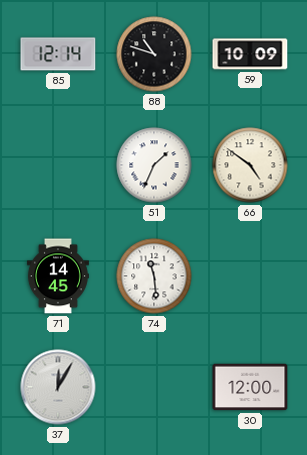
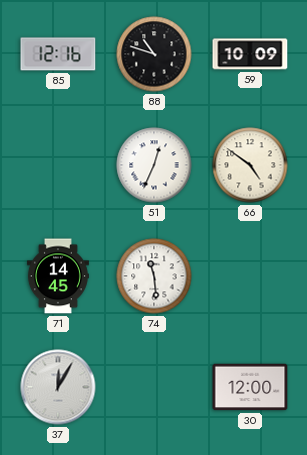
85: 12:14 -> 12:16
51: 1:34 -> 12:34
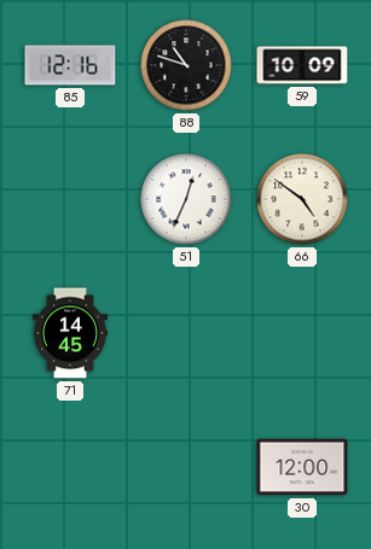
74: 11:29 -> none
37: 12:05 -> none
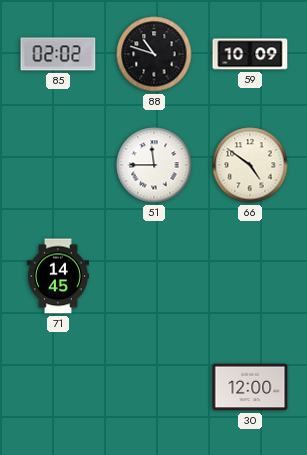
85: 12:16 -> 02:02
51: 12:34 -> 11:45
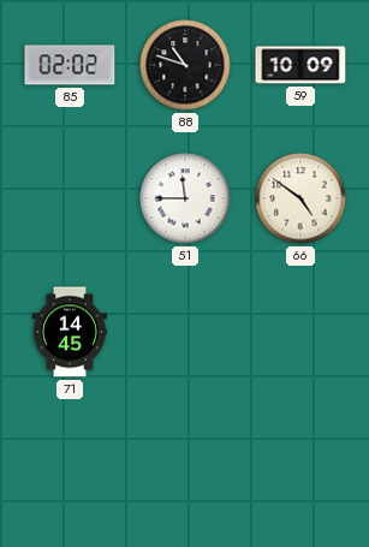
30: 12:00 -> none
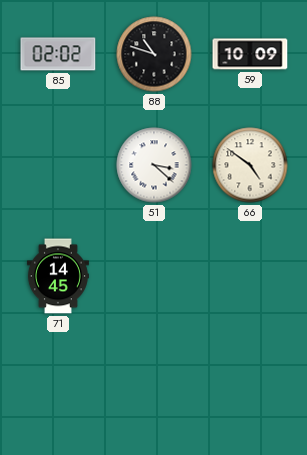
51: 11:45 -> 3:22
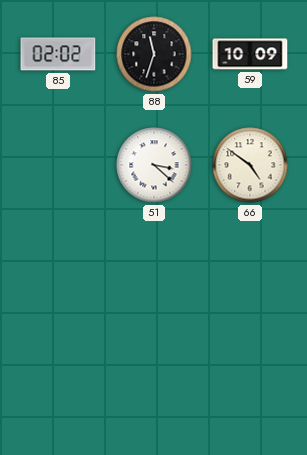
88: 10:48 -> 11:33
71: 14:45 -> none
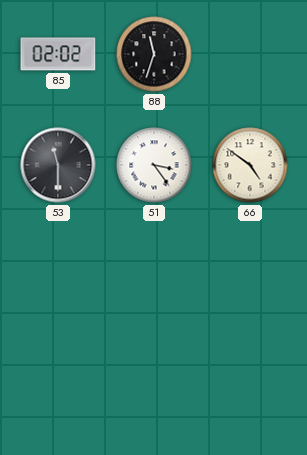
59: 10:09 -> none
53: none -> 11:30
51: 3:22 -> 3:24
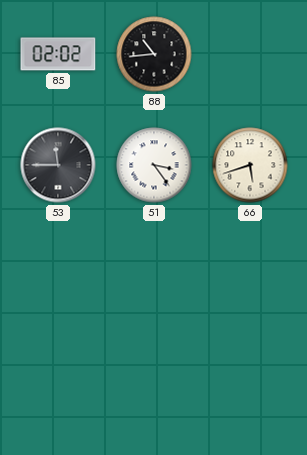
88: 11:33 -> 10:44
53: 11:30 -> 11:45
66: 4:51 -> 5:42
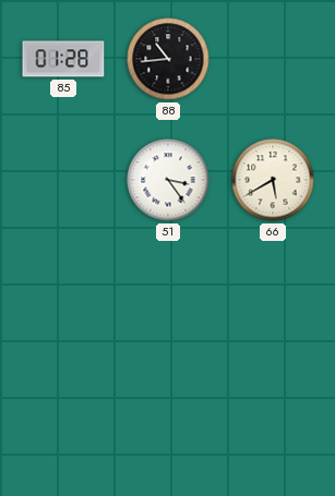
85: 02:02 -> 01:28
53: 11:45 -> none
66: 5:42 -> 5:40
